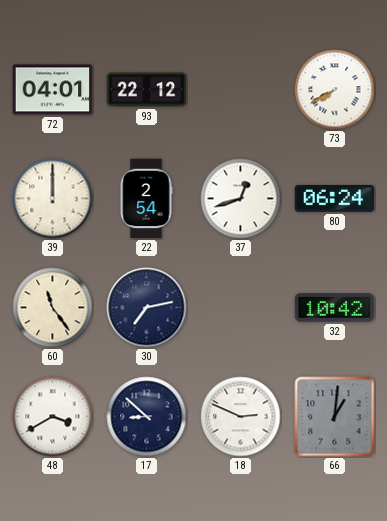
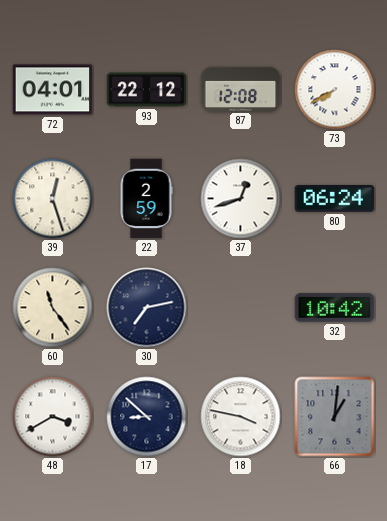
87: none -> 12:08
39: 12:00 -> 12:27
22: 2:54 -> 2:59
18: 2:49 -> 3:47
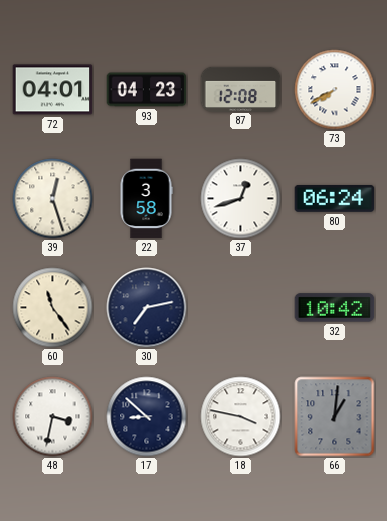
93: 22:12 -> 04:23
22: 2:59 -> 3:58
48: 3:40 -> 3:32
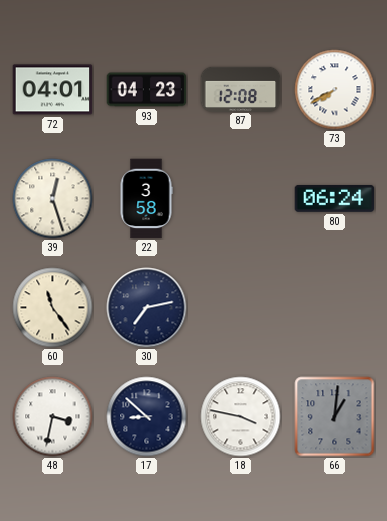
37: 12:42 -> none
32: 10:42 -> none
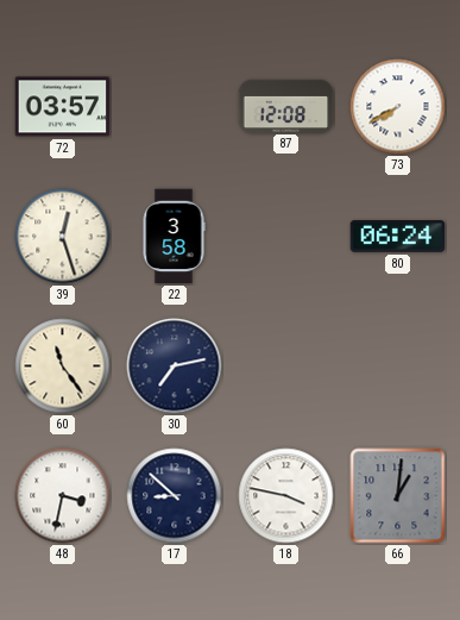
72: 04:01 -> 03:57
93: 04:23 -> none
